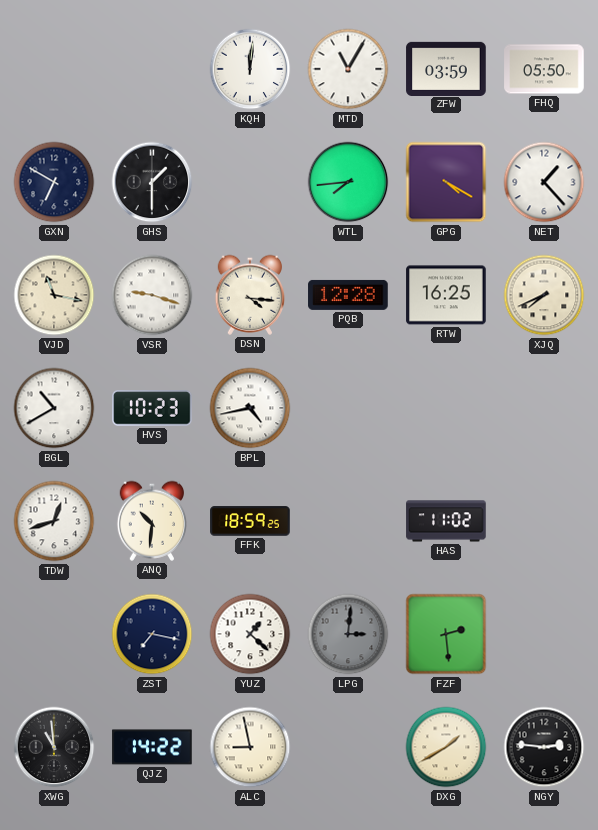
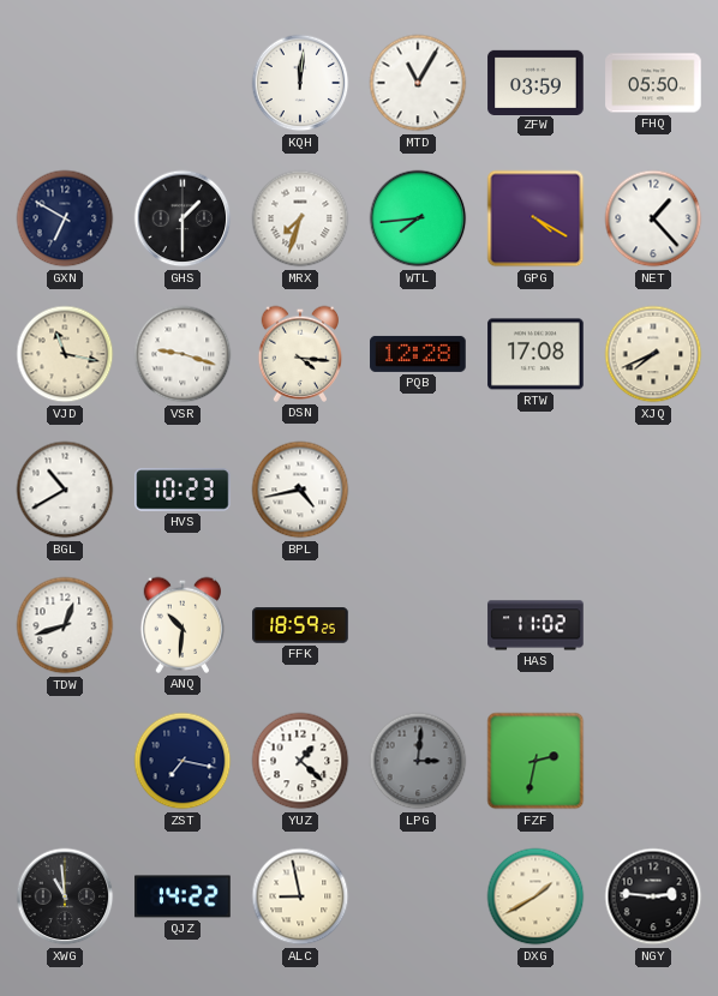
MRX: none -> 7:33
RTW: 16:25 -> 17:08
FZF: 2:29 -> 2:32
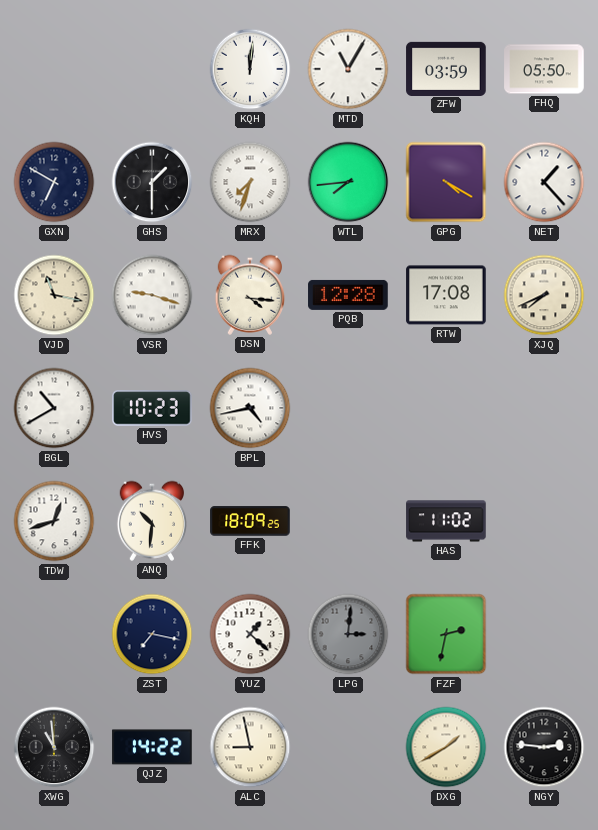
FFK: 18:59 -> 18:09
